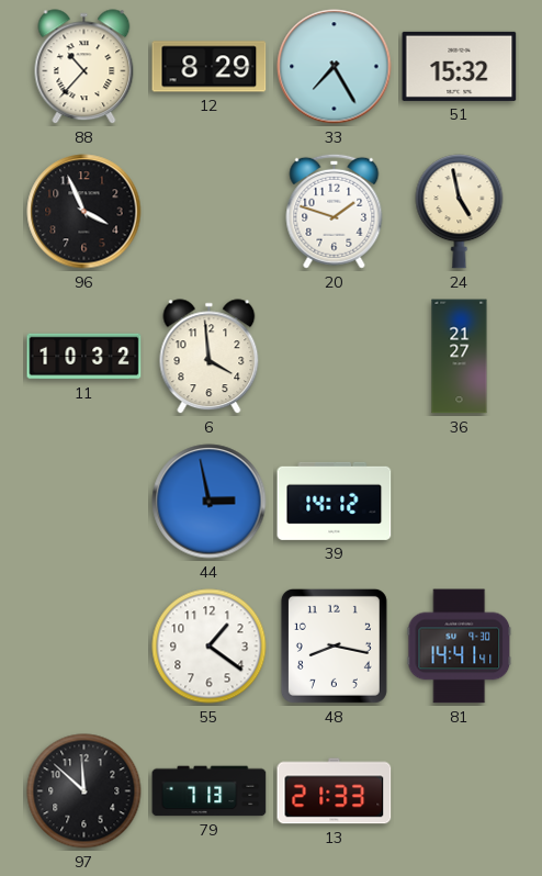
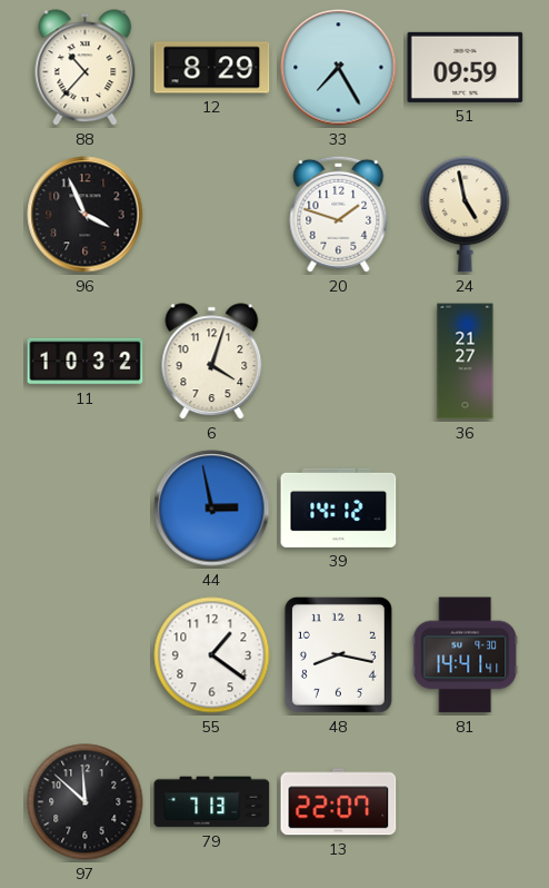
51: 15:32 -> 09:59
6: 3:59 -> 4:03
13: 21:33 -> 22:07
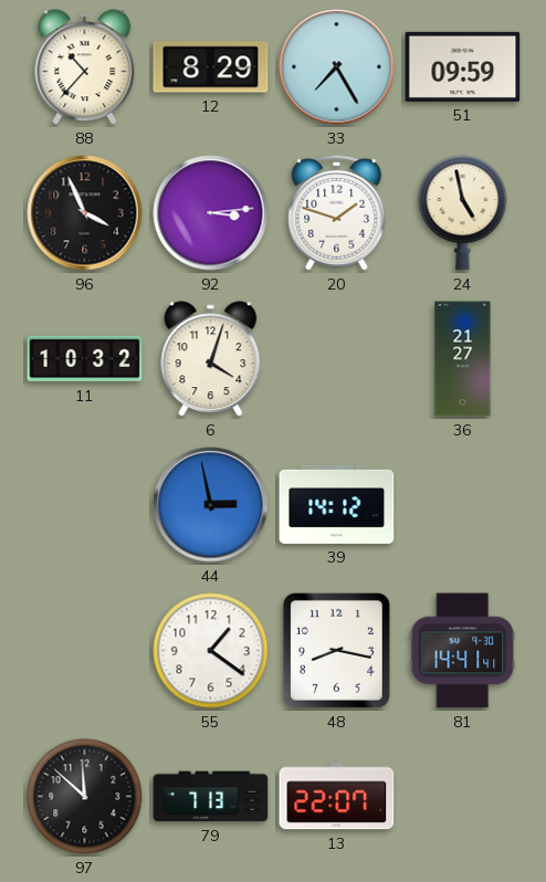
92: none -> 3:14
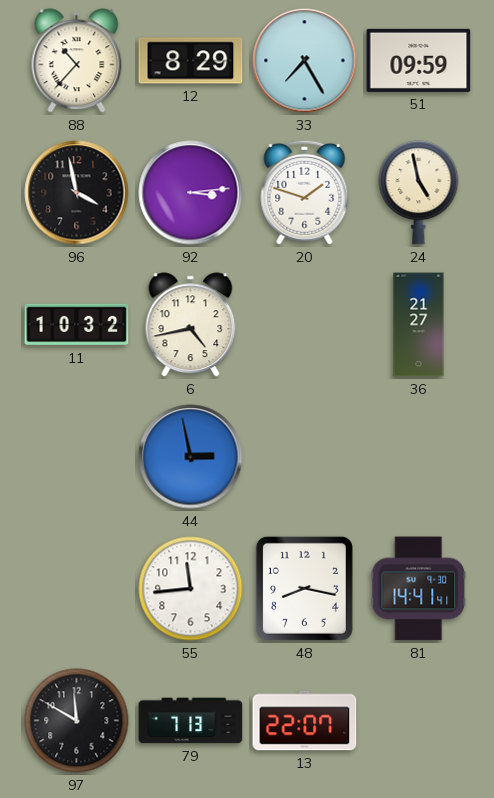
96: 3:56 -> 3:58
6: 4:03 -> 4:43
39: 14:12 -> none
55: 1:21 -> 11:44
97: 11:52 -> 11:50
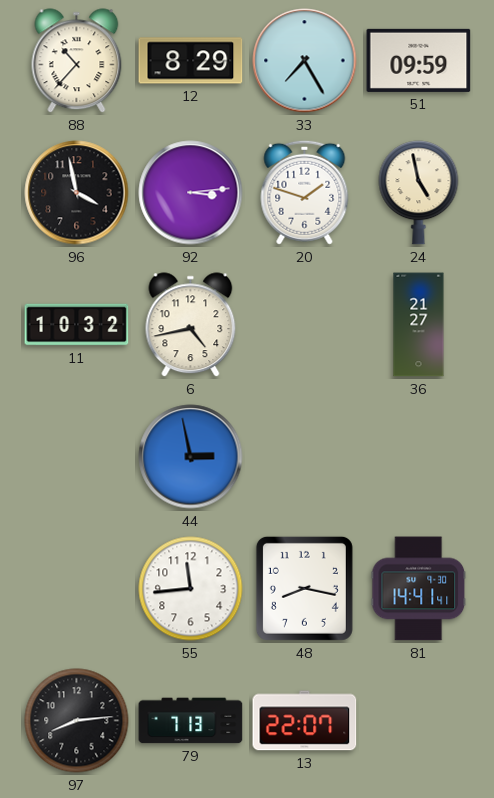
97: 11:50 -> 8:14
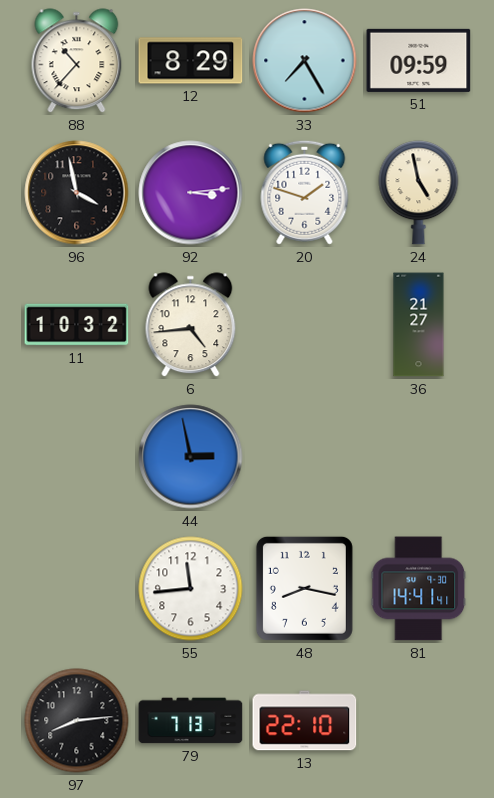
6: 4:43 -> 4:44
13: 22:07 -> 22:10
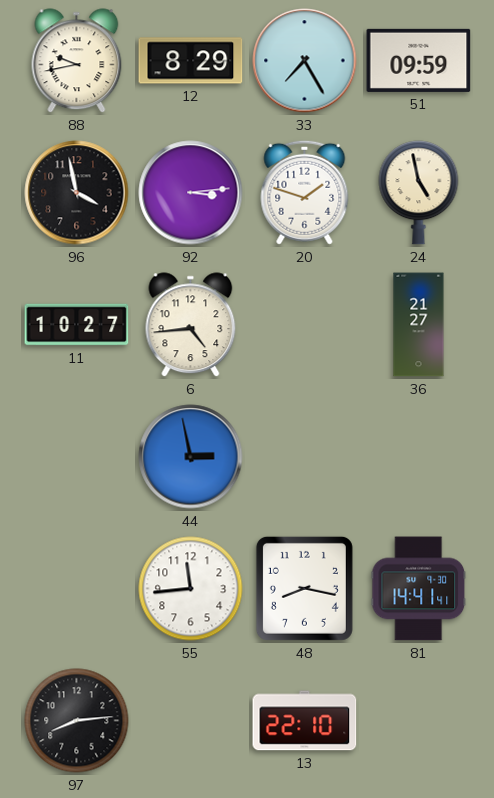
88: 10:37 -> 9:43
11: 10:32 -> 10:27
79: 7:13 -> none
